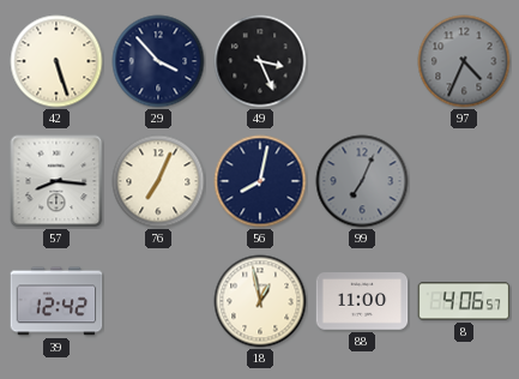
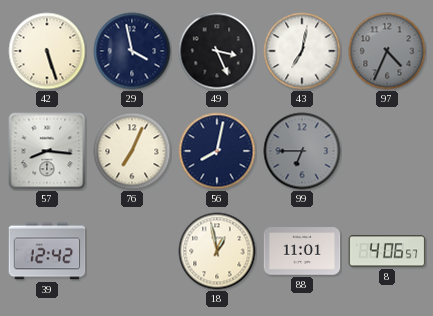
29: 3:53 -> 3:58
43: none -> 7:02
99: 7:04 -> 6:45
88: 11:00 -> 11:01
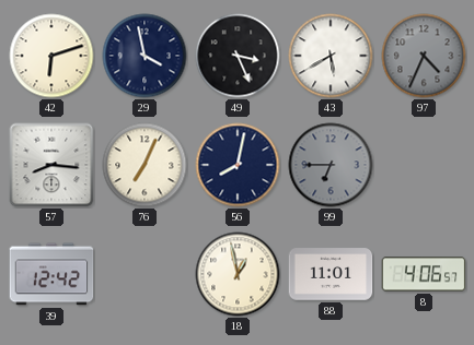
42: 5:27 -> 6:12
43: 7:02 -> 5:40
